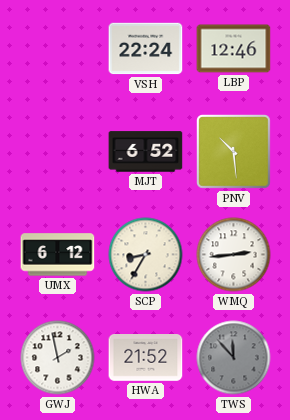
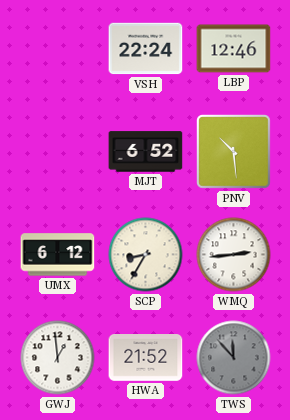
GWJ: 1:58 -> 12:59
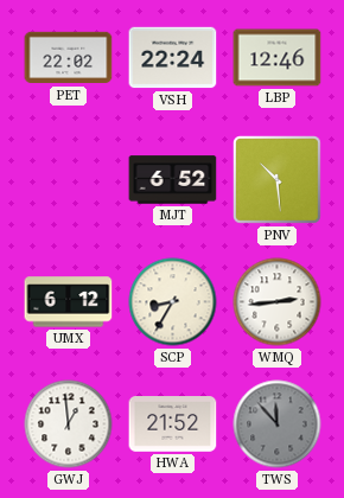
PET: none -> 22:02
